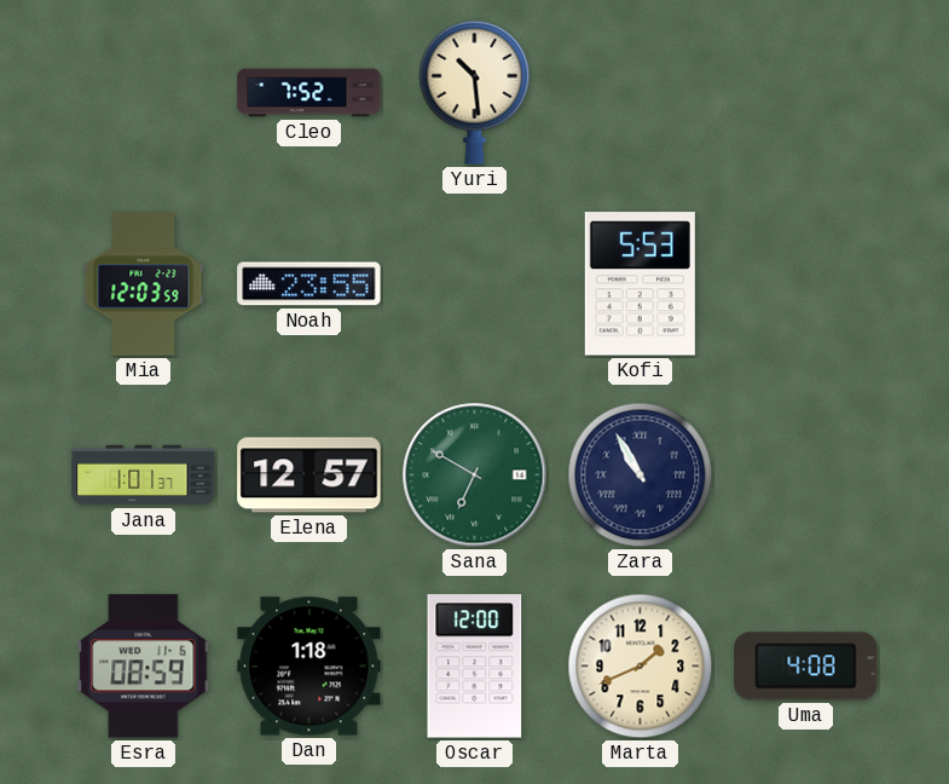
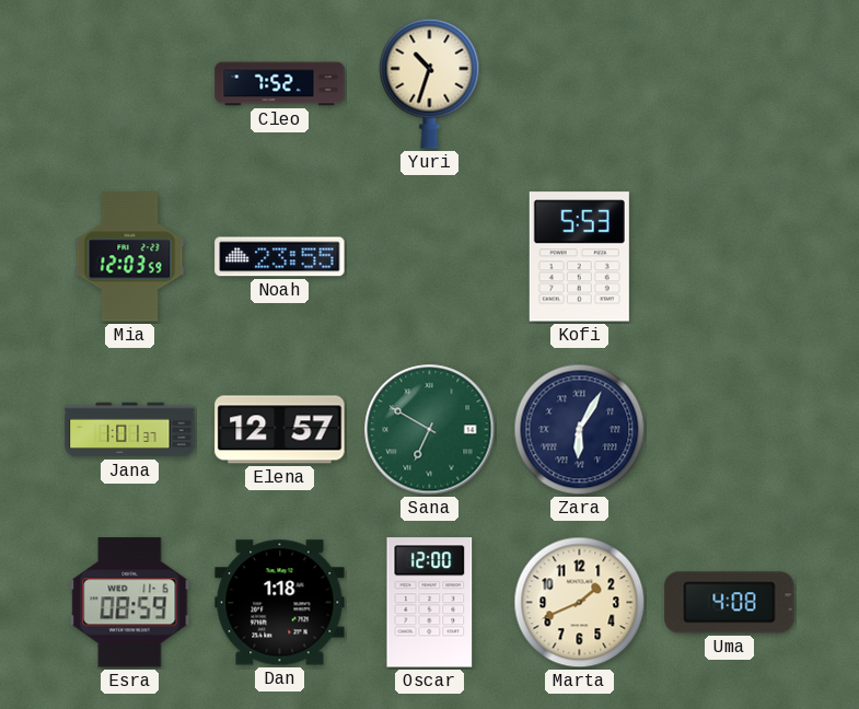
Yuri: 10:29 -> 10:33
Zara: 10:55 -> 6:05
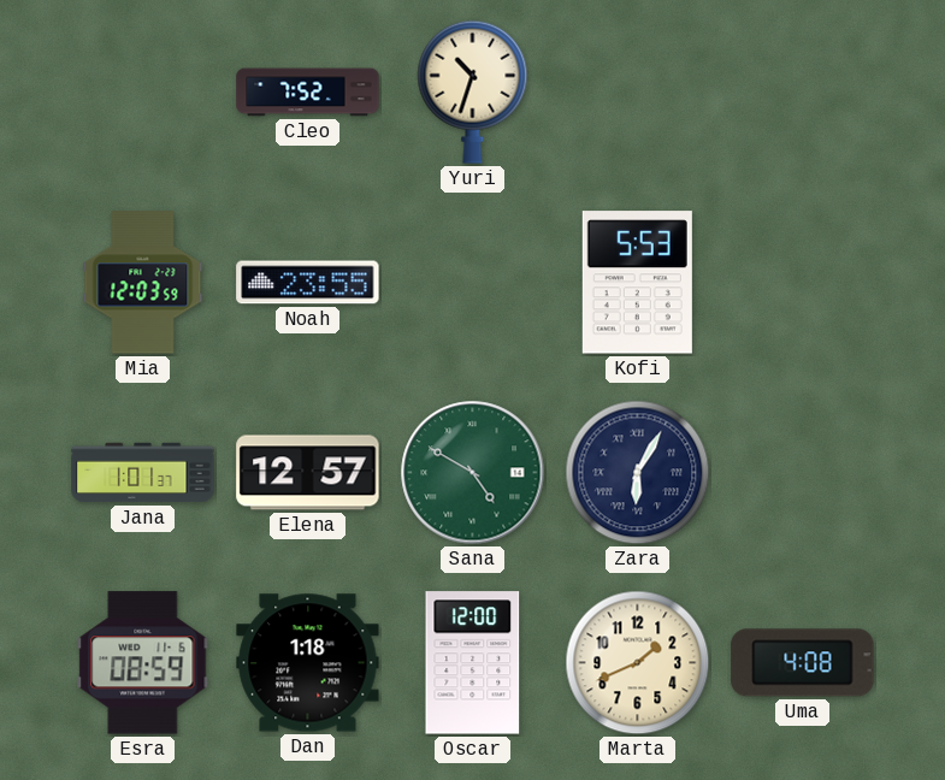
Sana: 6:50 -> 4:50
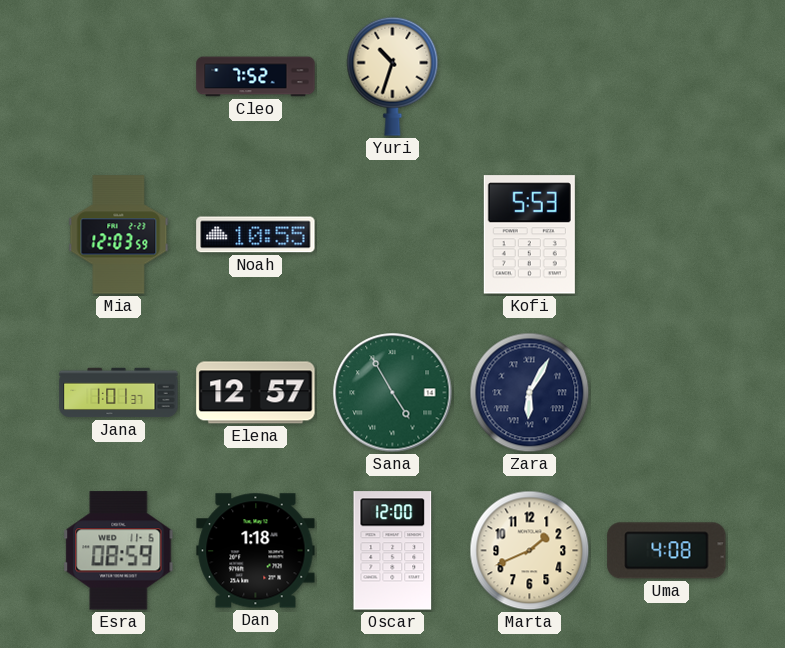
Noah: 23:55 -> 10:55
Sana: 4:50 -> 4:55
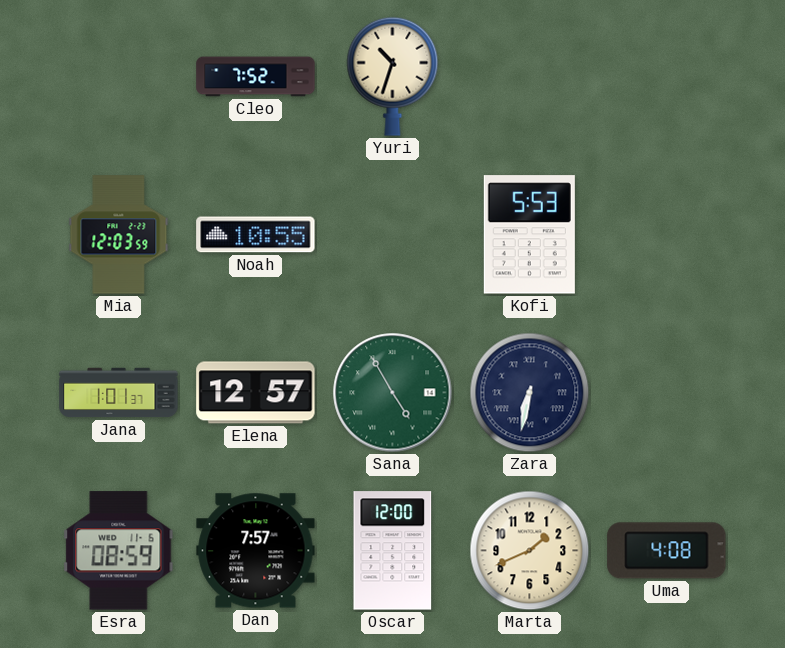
Zara: 6:05 -> 6:32
Dan: 1:18 -> 7:57
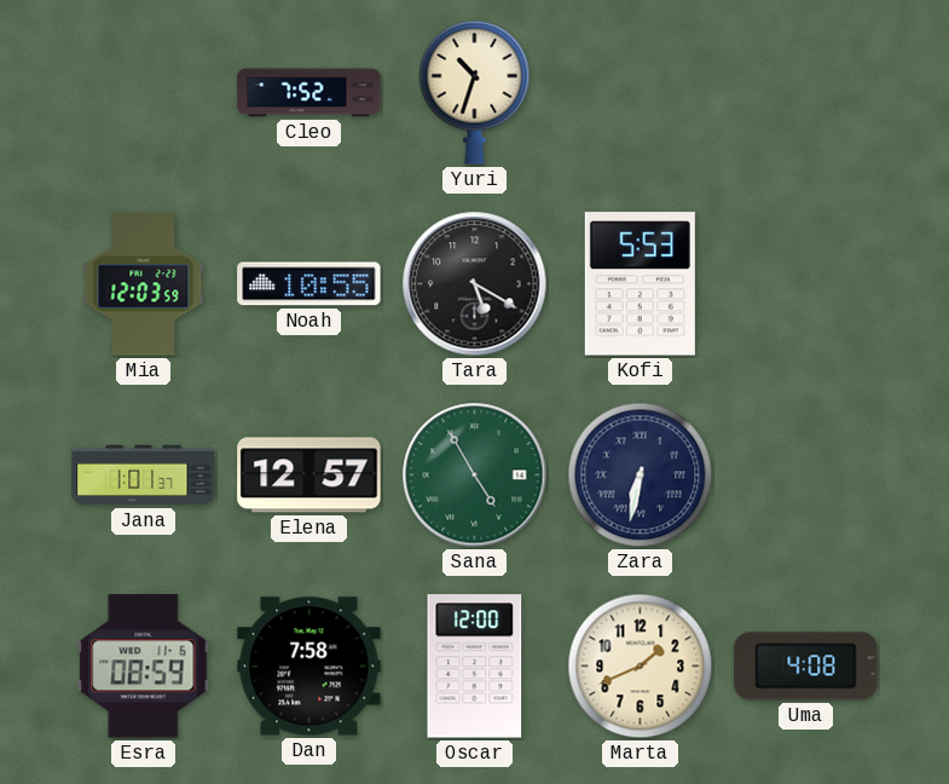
Tara: none -> 5:20
Dan: 7:57 -> 7:58
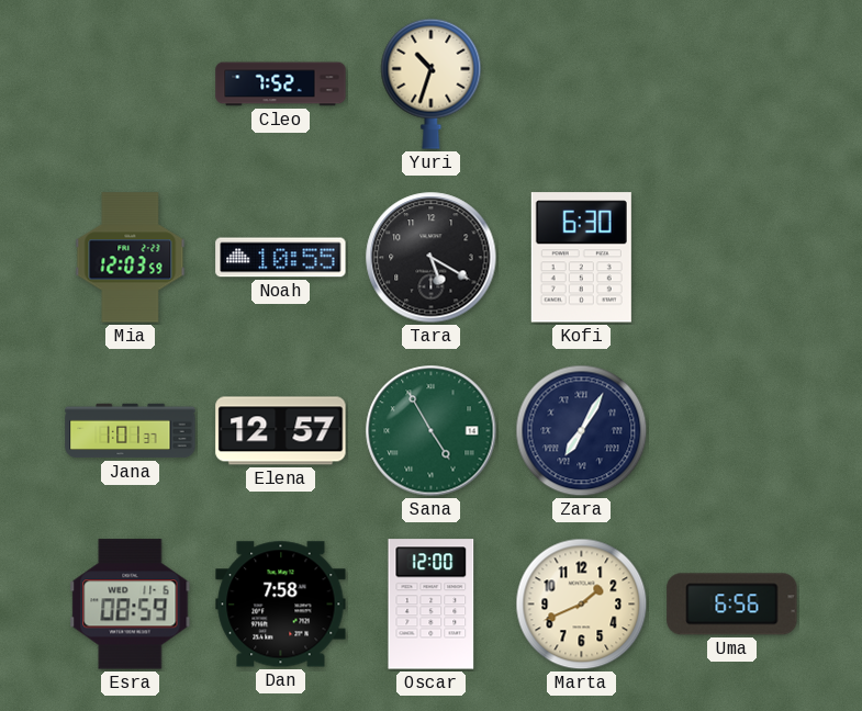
Kofi: 5:53 -> 6:30
Zara: 6:32 -> 7:05
Uma: 4:08 -> 6:56
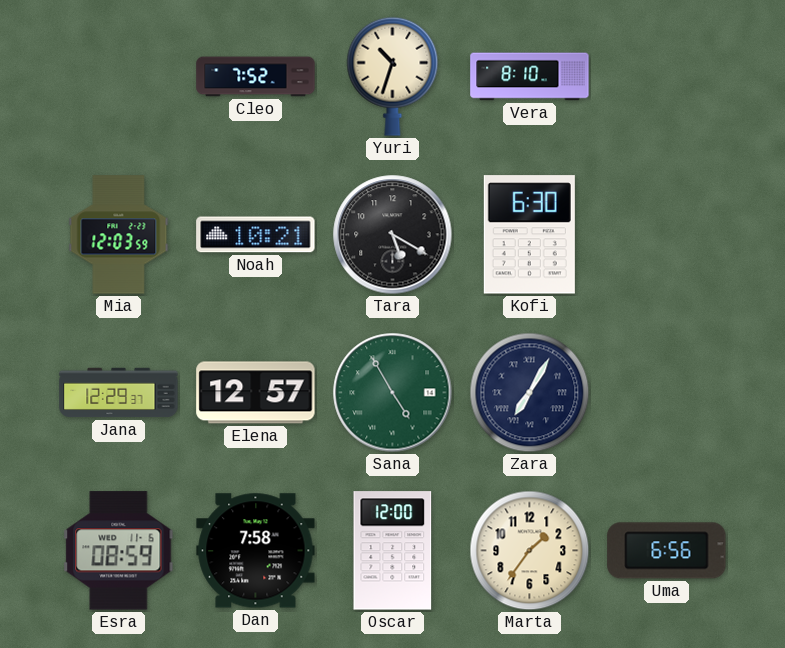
Vera: none -> 8:10
Noah: 10:55 -> 10:21
Jana: 1:01 -> 12:29
Marta: 1:41 -> 1:36
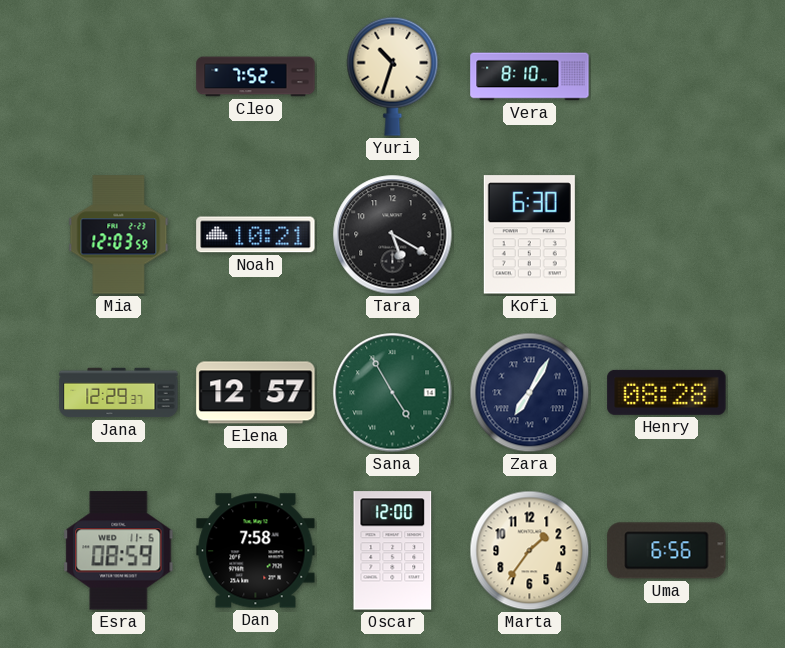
Henry: none -> 08:28
